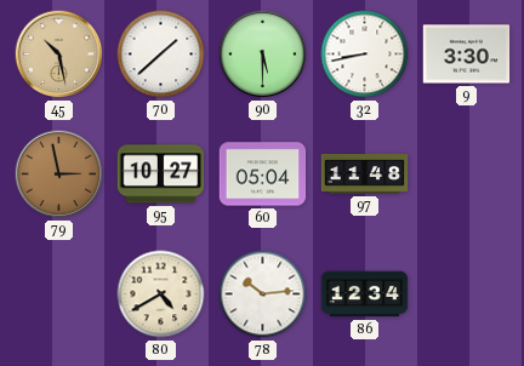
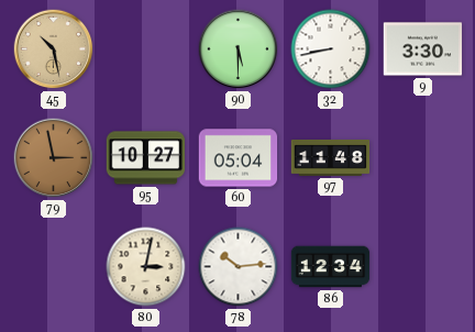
70: 1:38 -> none
80: 4:40 -> 3:02
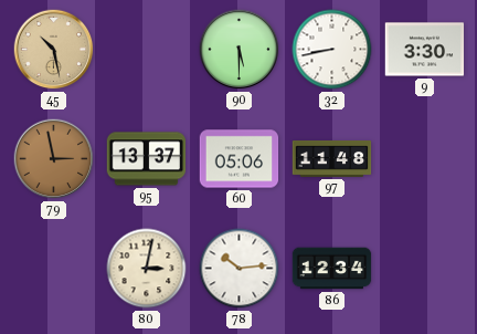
95: 10:27 -> 13:37
60: 05:04 -> 05:06
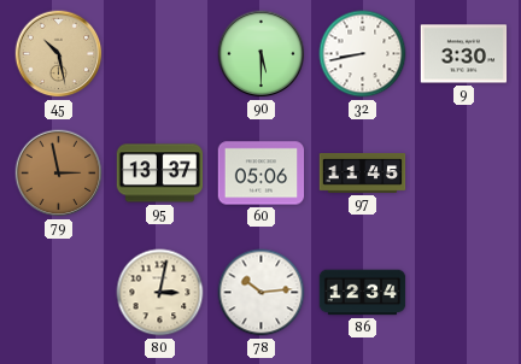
97: 11:48 -> 11:45
